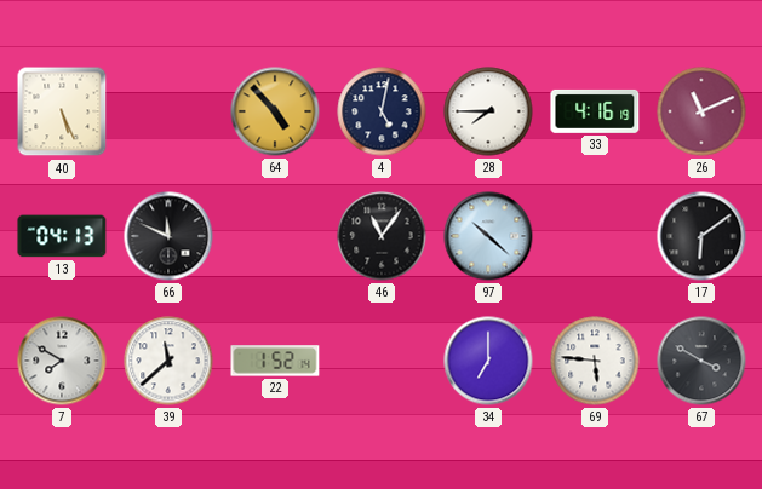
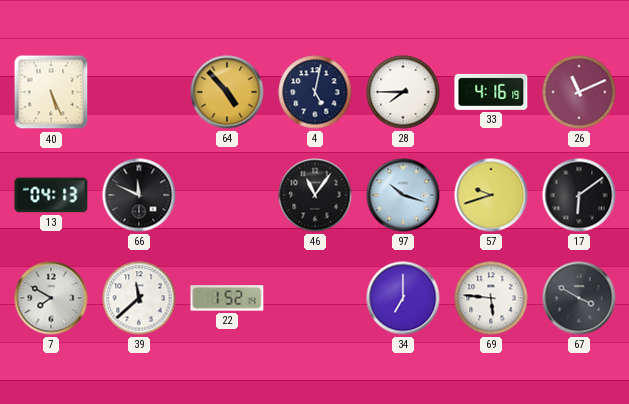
97: 10:22 -> 10:18
57: none -> 9:42
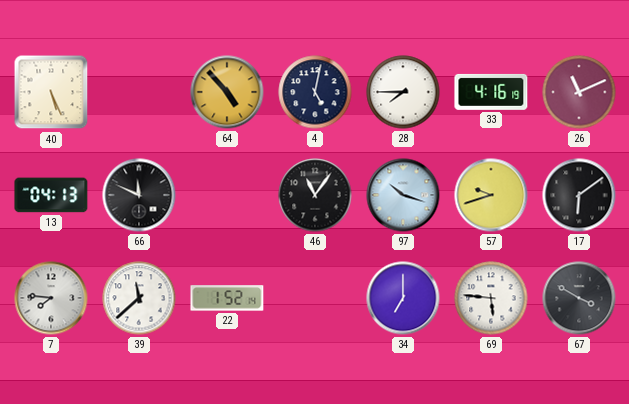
7: 7:50 -> 7:46
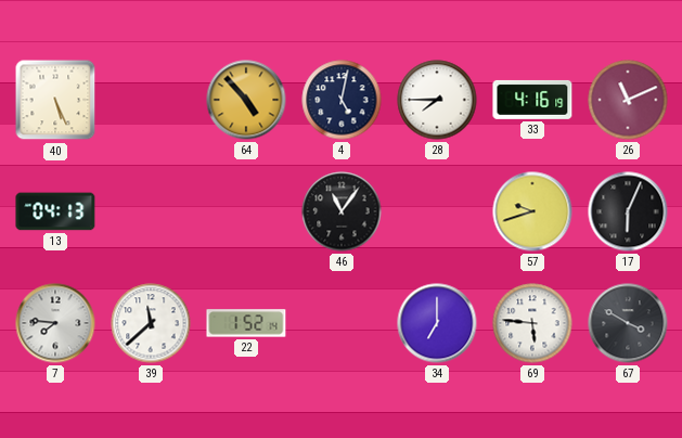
66: 11:49 -> none
97: 10:18 -> none
17: 6:09 -> 6:04
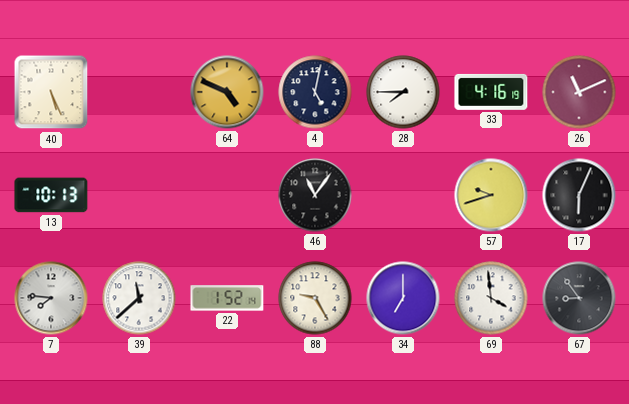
64: 4:53 -> 4:49
13: 04:13 -> 10:13
88: none -> 9:25
69: 5:46 -> 3:59
67: 3:50 -> 8:54
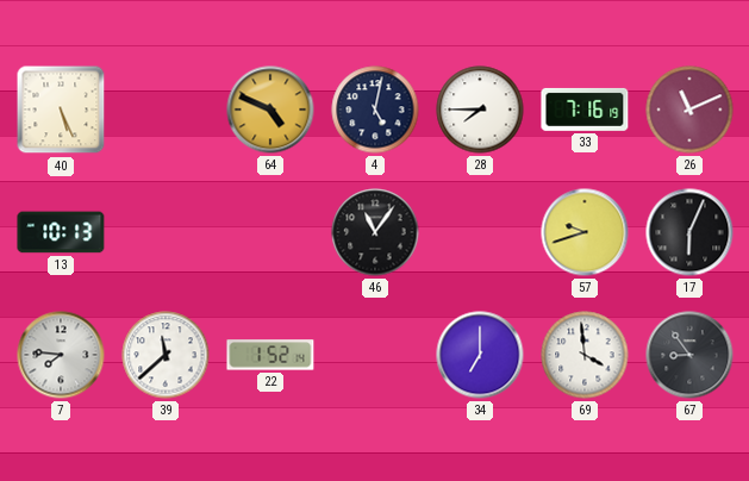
33: 4:16 -> 7:16
88: 9:25 -> none
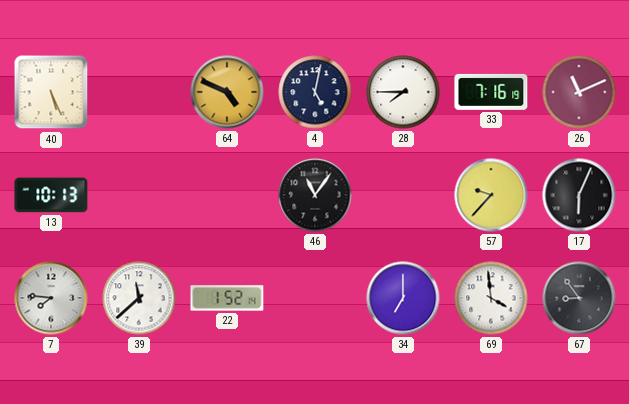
57: 9:42 -> 9:37
